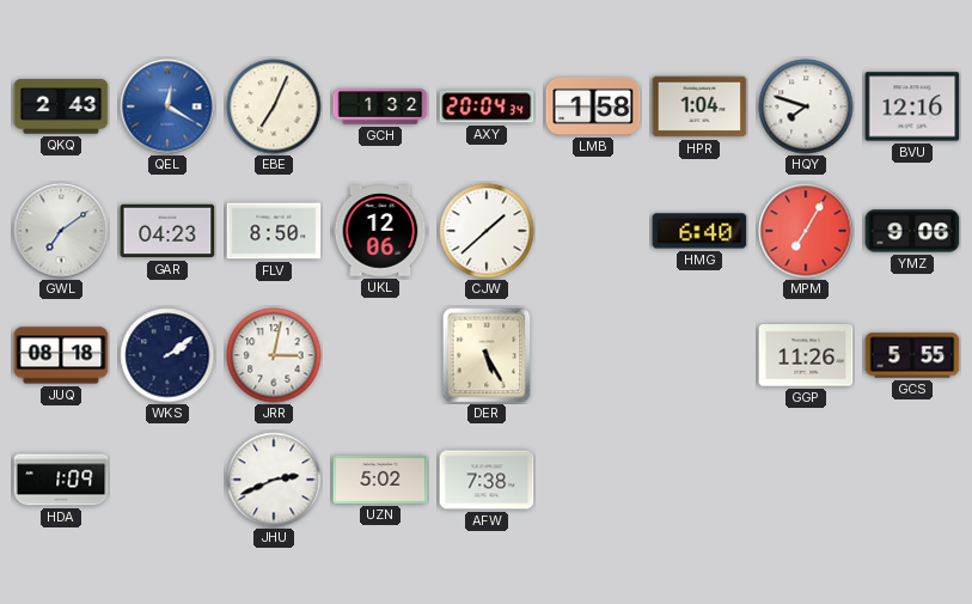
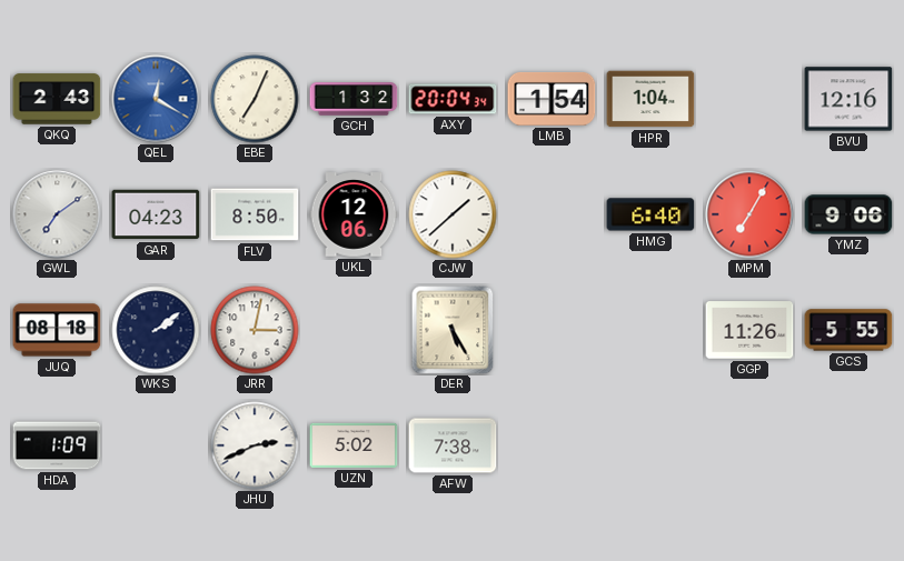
LMB: 1:58 -> 1:54
HQY: 7:48 -> none
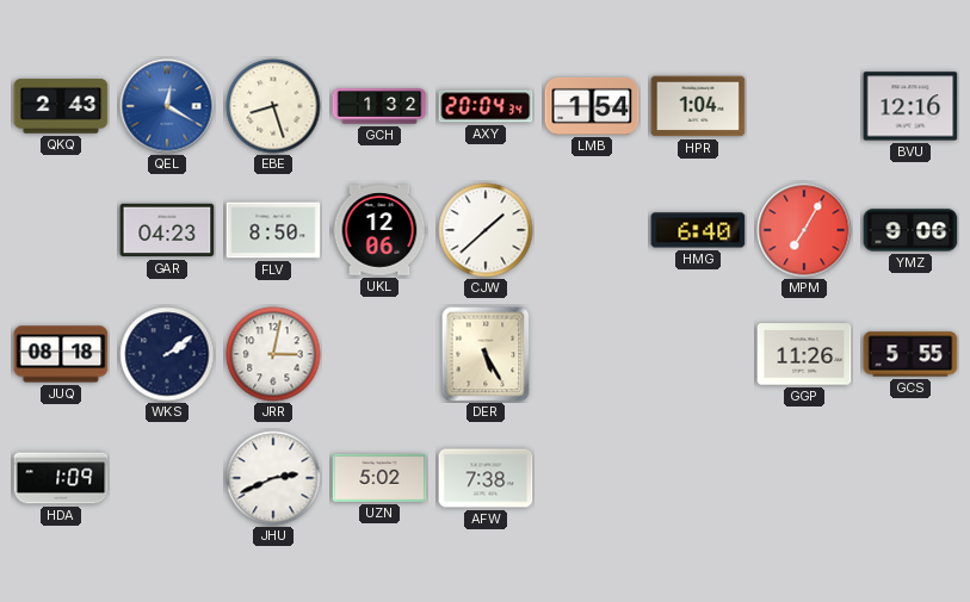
EBE: 7:04 -> 8:27
GWL: 7:09 -> none
